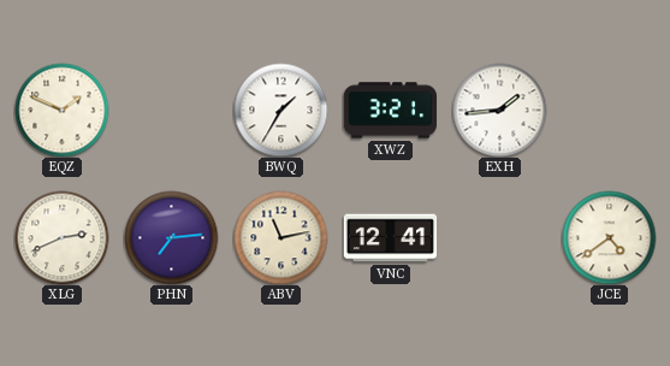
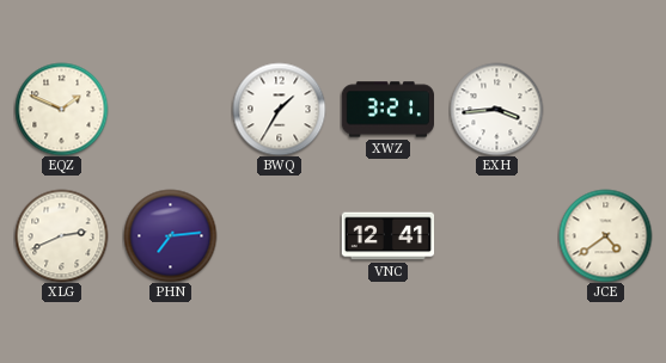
EXH: 1:44 -> 3:44
ABV: 11:13 -> none
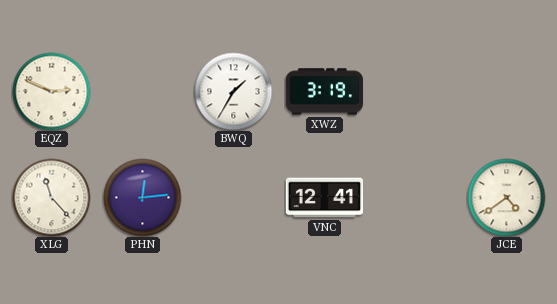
EQZ: 1:49 -> 2:49
XWZ: 3:21 -> 3:19
EXH: 3:44 -> none
XLG: 2:41 -> 11:23
PHN: 7:14 -> 12:14
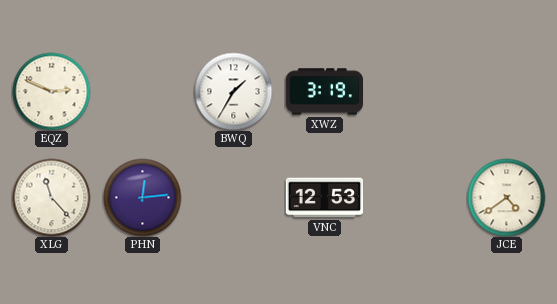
VNC: 12:41 -> 12:53
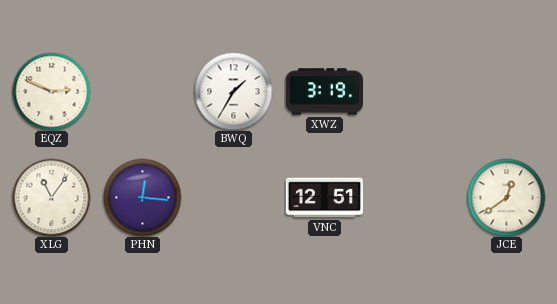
XLG: 11:23 -> 11:06
PHN: 12:14 -> 12:16
VNC: 12:53 -> 12:51
JCE: 4:39 -> 12:39
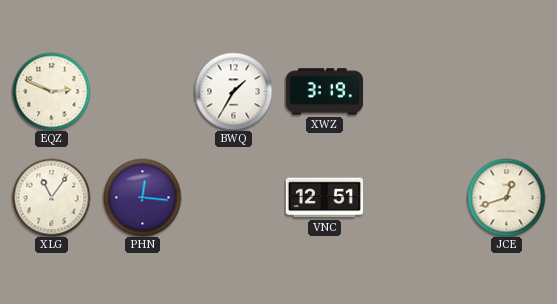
JCE: 12:39 -> 12:42
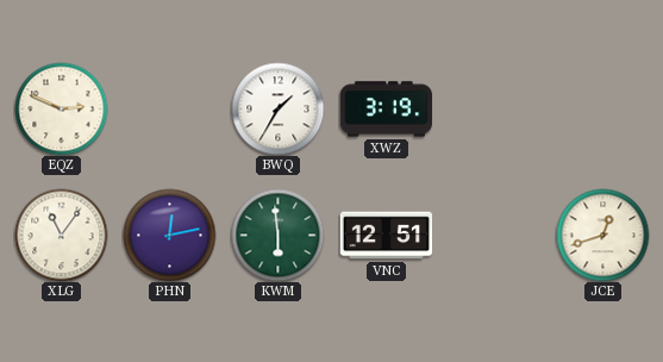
PHN: 12:16 -> 12:13
KWM: none -> 5:59
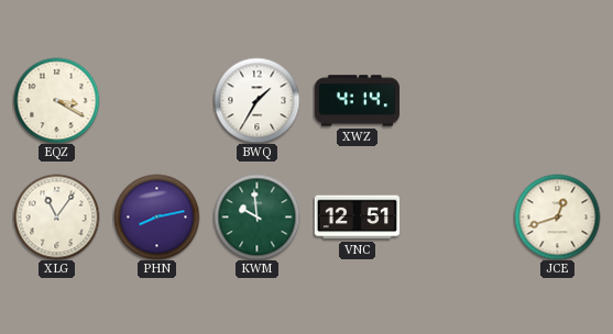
EQZ: 2:49 -> 3:20
XWZ: 3:19 -> 4:14
PHN: 12:13 -> 8:13
KWM: 5:59 -> 9:59
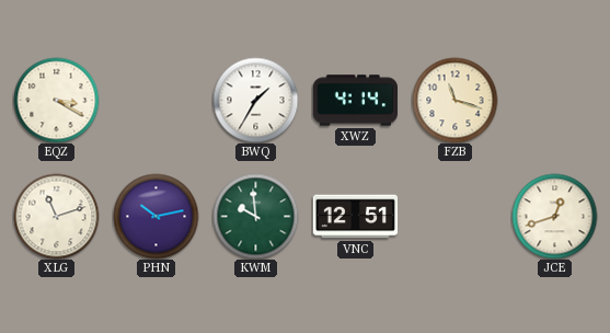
FZB: none -> 11:18
XLG: 11:06 -> 11:12
PHN: 8:13 -> 10:13
